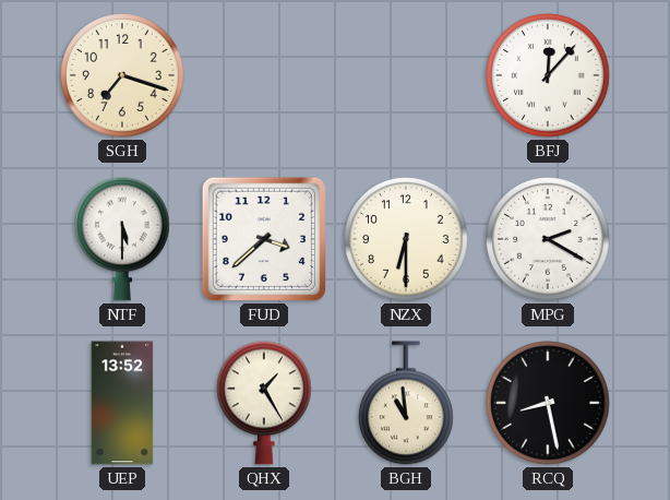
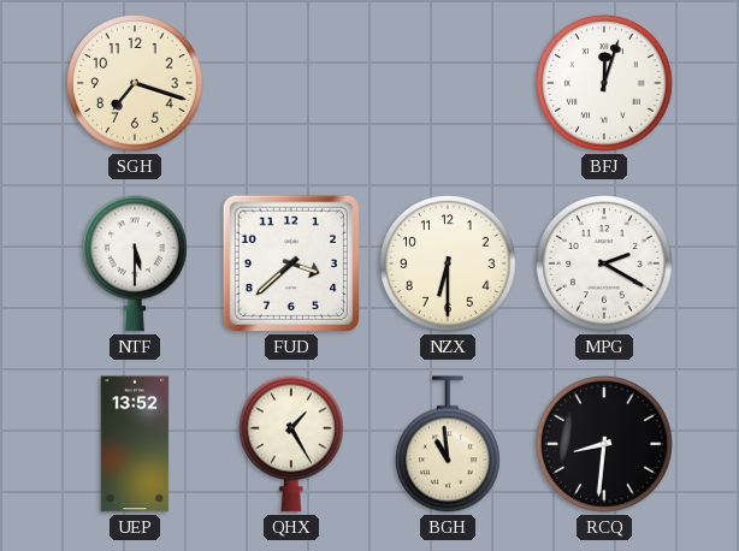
BFJ: 12:07 -> 12:03
RCQ: 8:28 -> 8:31
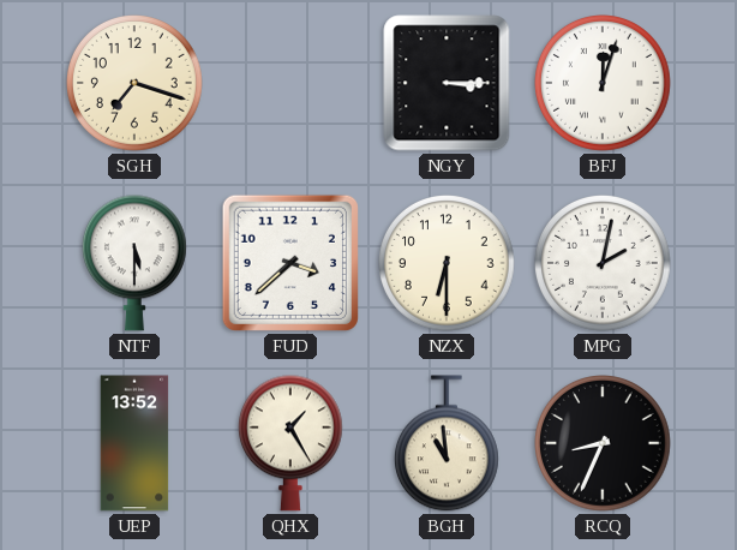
NGY: none -> 3:15
MPG: 2:20 -> 2:02
RCQ: 8:31 -> 8:34
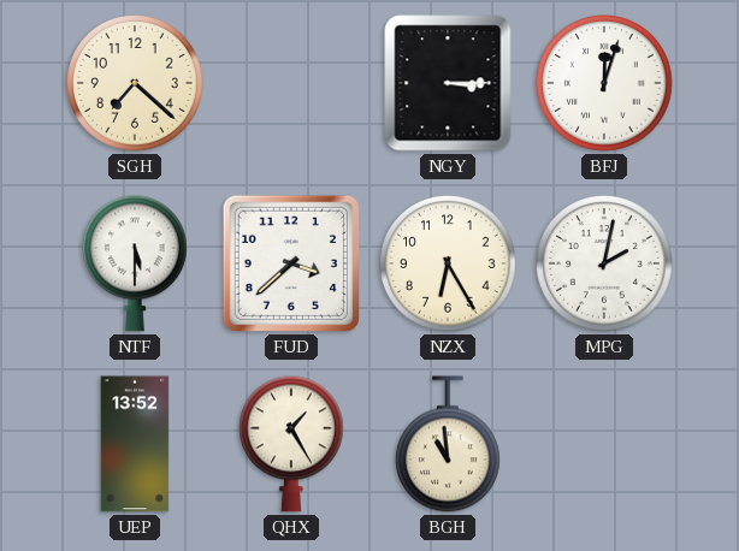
SGH: 7:18 -> 7:22
NZX: 6:30 -> 6:25
RCQ: 8:34 -> none
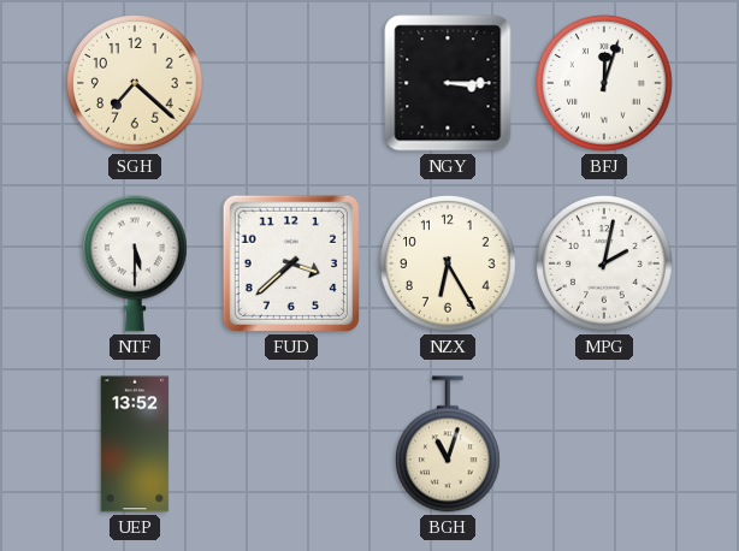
QHX: 1:25 -> none
BGH: 10:59 -> 11:03
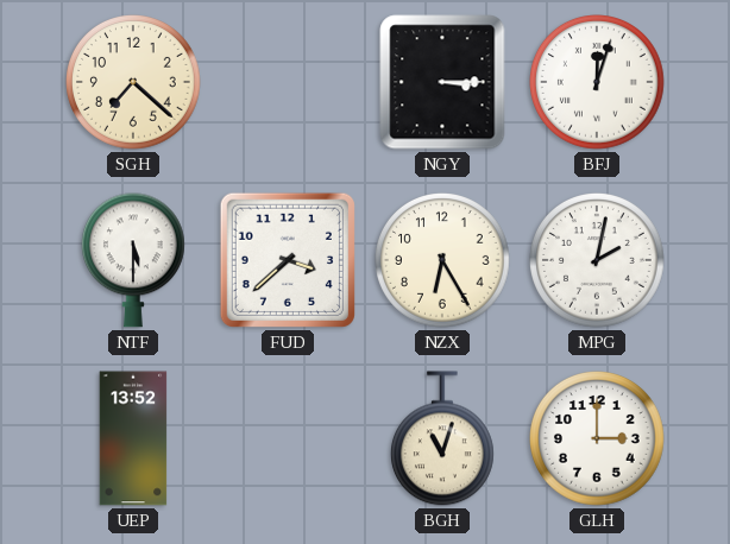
GLH: none -> 3:00
